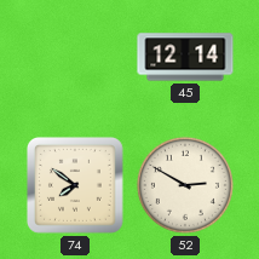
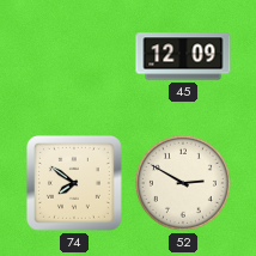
45: 12:14 -> 12:09
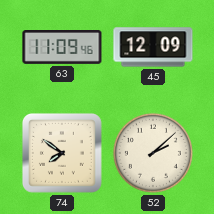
63: none -> 11:09
52: 2:50 -> 2:08
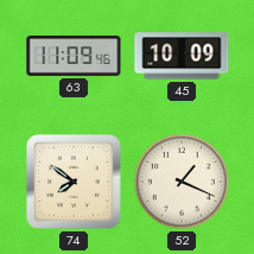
45: 12:09 -> 10:09
52: 2:08 -> 1:19
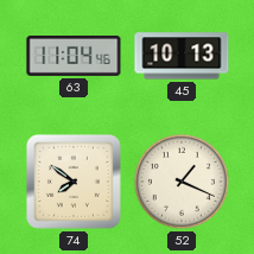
63: 11:09 -> 11:04
45: 10:09 -> 10:13
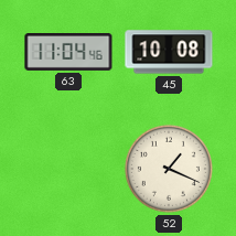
45: 10:13 -> 10:08
74: 7:51 -> none
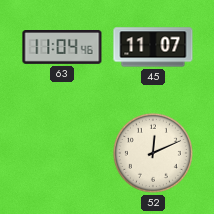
45: 10:08 -> 11:07
52: 1:19 -> 12:11
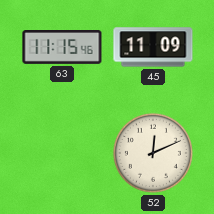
63: 11:04 -> 11:15
45: 11:07 -> 11:09
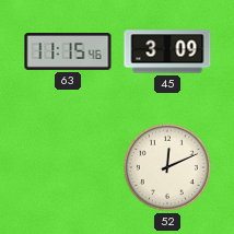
45: 11:09 -> 3:09
